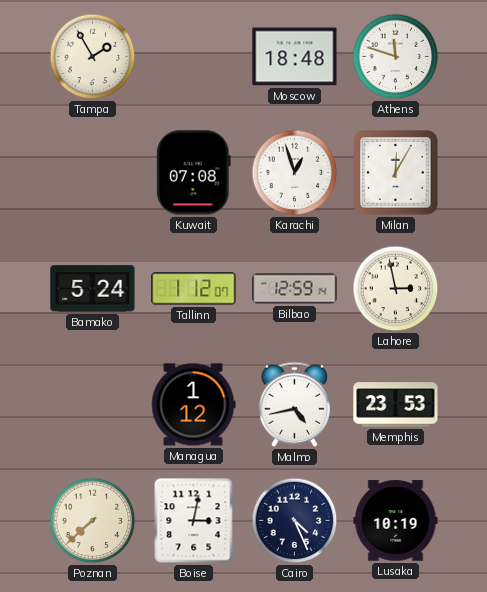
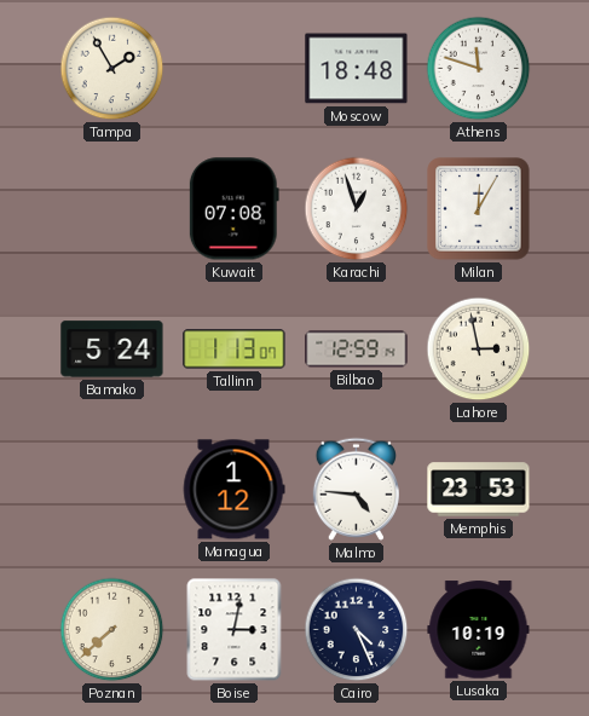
Tallinn: 1:12 -> 1:13
Malmo: 4:43 -> 4:46
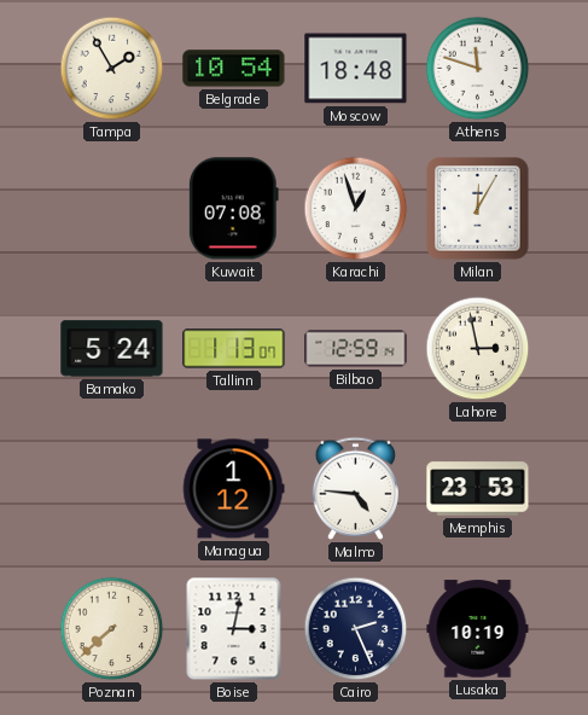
Belgrade: none -> 10:54
Cairo: 4:26 -> 2:26
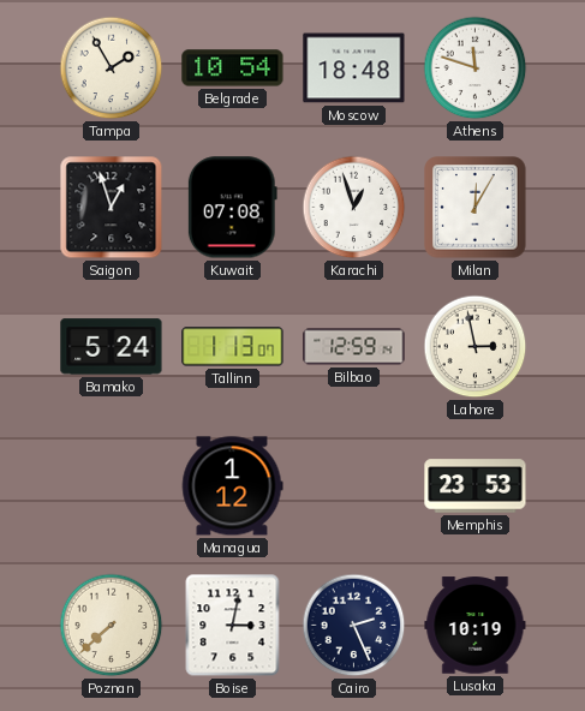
Saigon: none -> 12:57
Malmo: 4:46 -> none
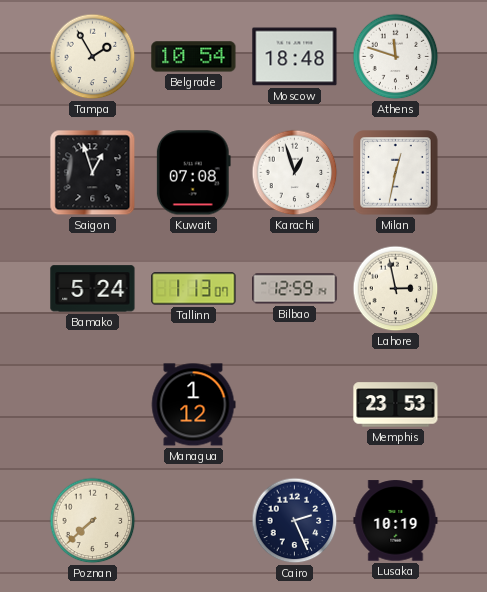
Milan: 12:05 -> 12:32
Boise: 3:02 -> none
